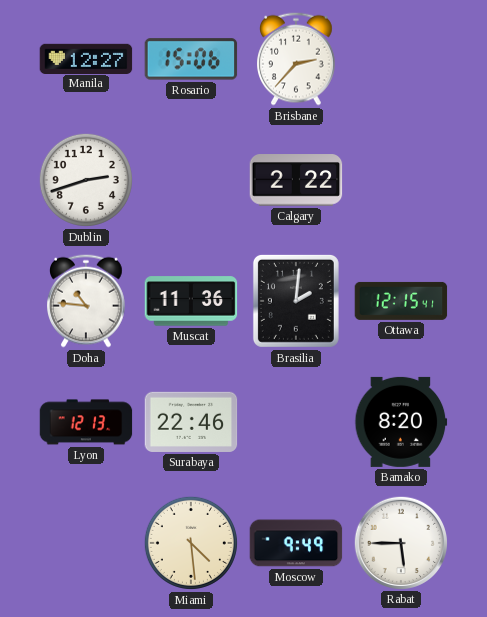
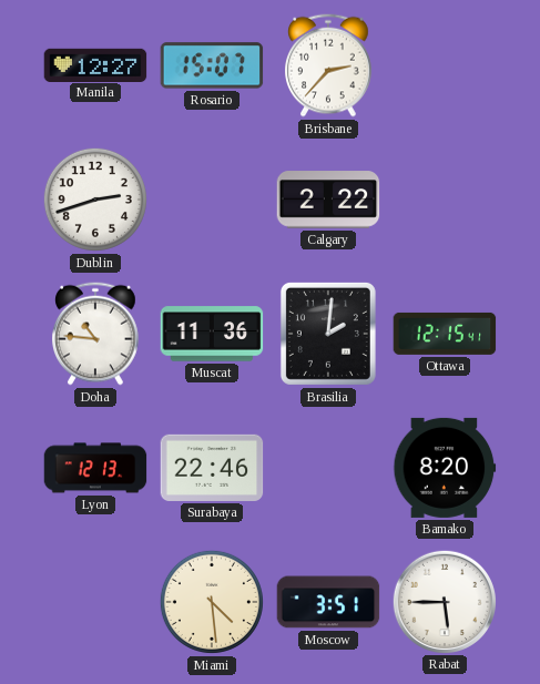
Rosario: 15:06 -> 15:07
Moscow: 9:49 -> 3:51
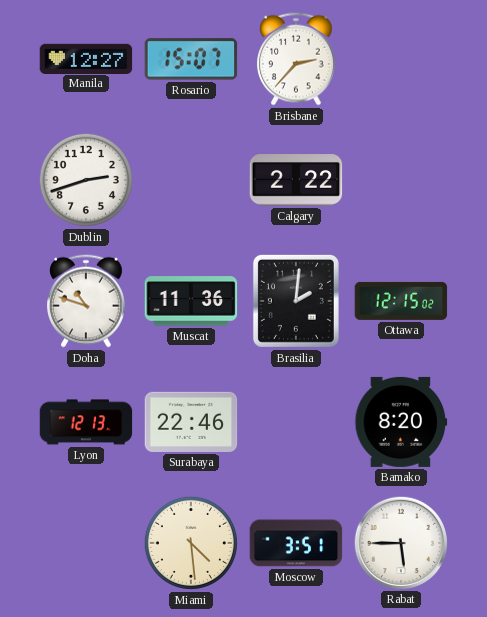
Doha: 10:46 -> 10:48
Ottawa: 12:15:41 -> 12:15:02
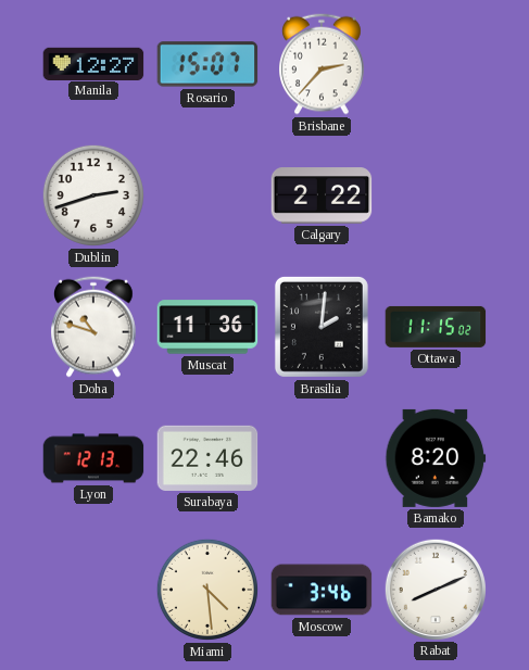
Ottawa: 12:15 -> 11:15
Moscow: 3:51 -> 3:46
Rabat: 5:45 -> 8:11
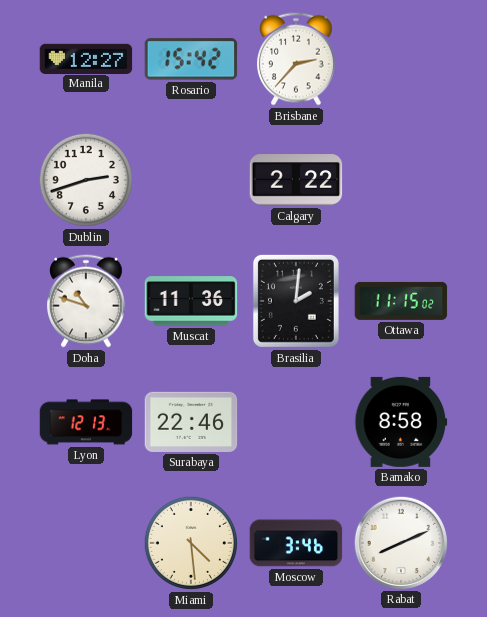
Rosario: 15:07 -> 15:42
Bamako: 8:20 -> 8:58
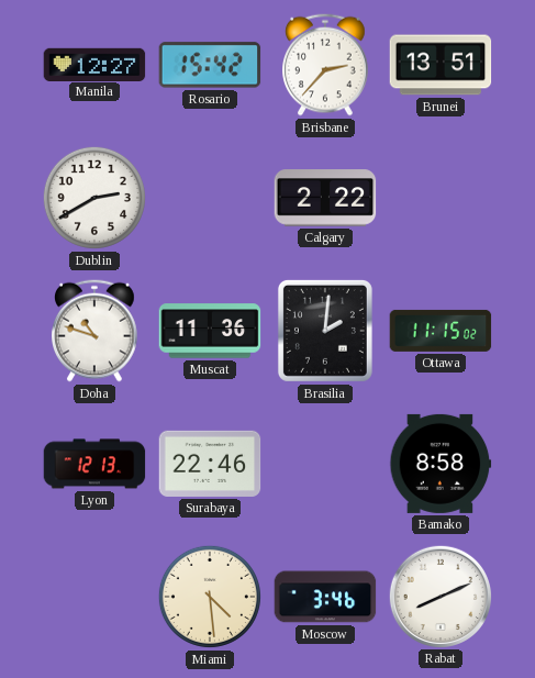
Brunei: none -> 13:51
Dublin: 2:42 -> 2:40
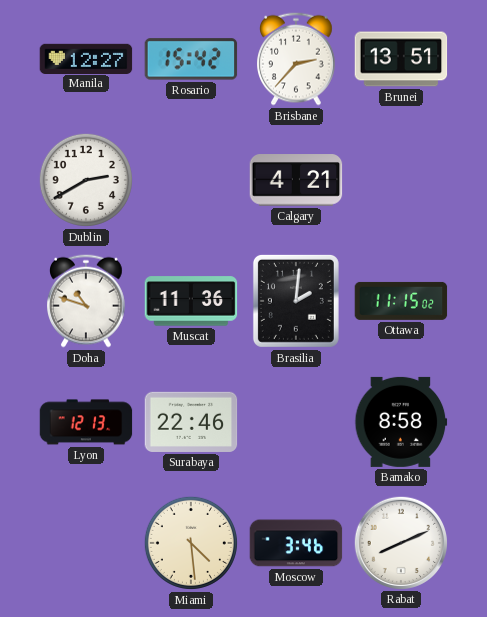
Calgary: 2:22 -> 4:21
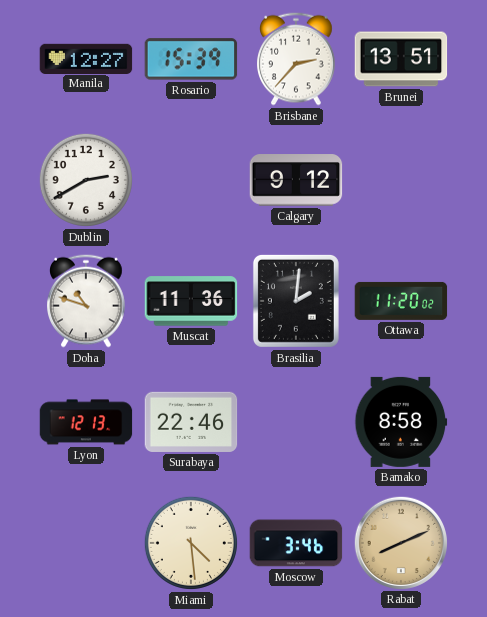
Rosario: 15:42 -> 15:39
Calgary: 4:21 -> 9:12
Ottawa: 11:15 -> 11:20
Rabat dial: white -> champagne
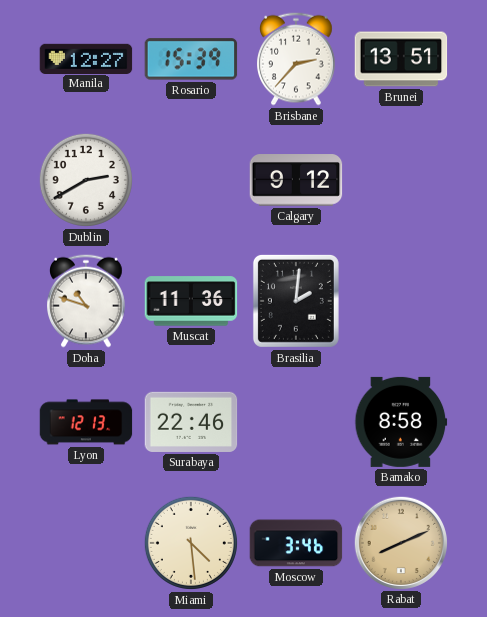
Ottawa: 11:20 -> none
